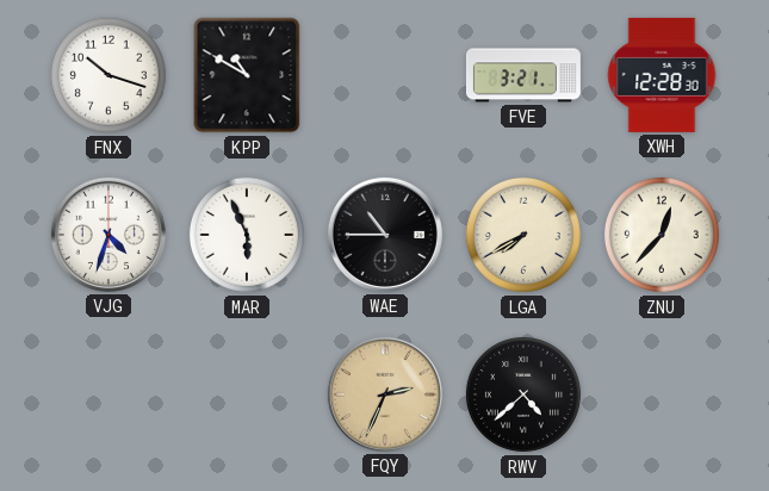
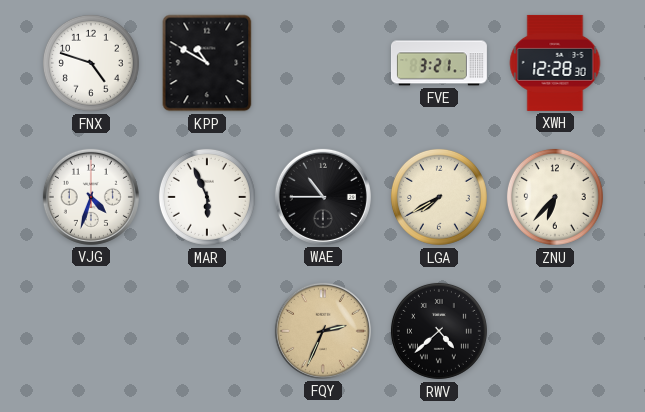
FNX: 10:18 -> 4:48
ZNU: 12:37 -> 6:37
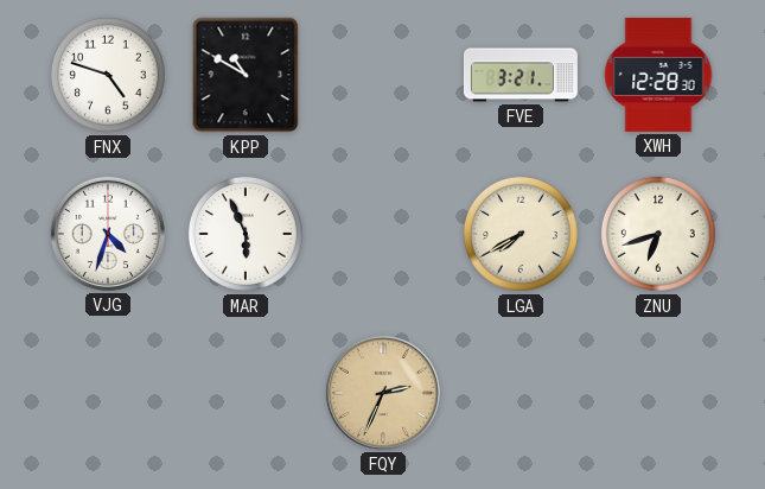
WAE: 10:45 -> none
ZNU: 6:37 -> 6:42
RWV: 4:38 -> none
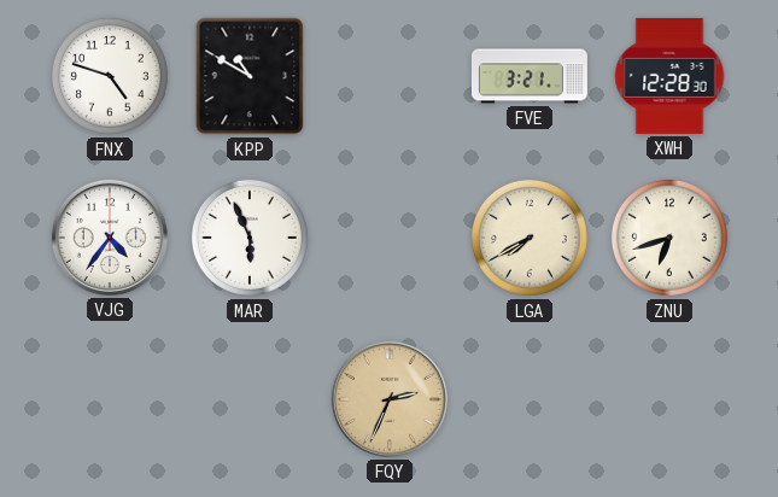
VJG: 4:33 -> 4:36
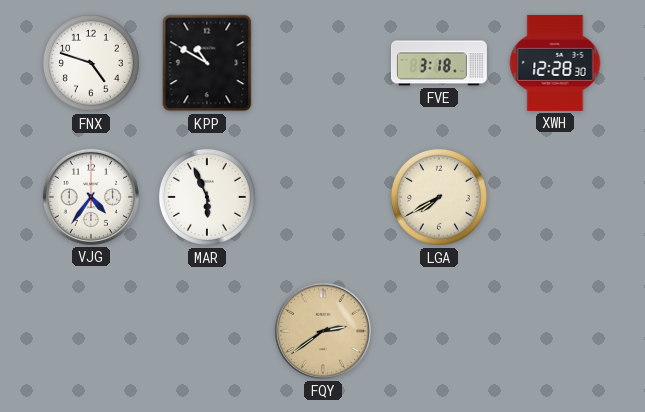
FVE: 3:21 -> 3:18
ZNU: 6:42 -> none
FQY: 2:34 -> 2:39
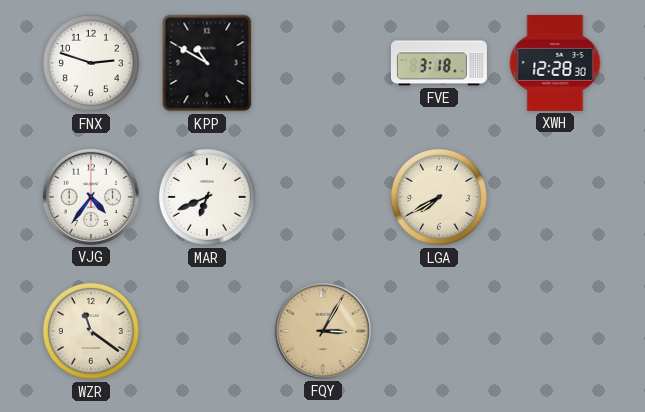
FNX: 4:48 -> 2:48
MAR: 5:56 -> 6:41
WZR: none -> 11:21
FQY: 2:39 -> 3:05
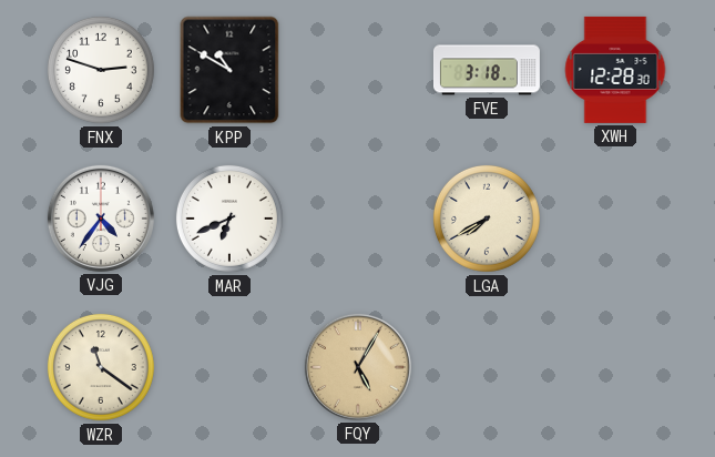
FQY: 3:05 -> 5:05
